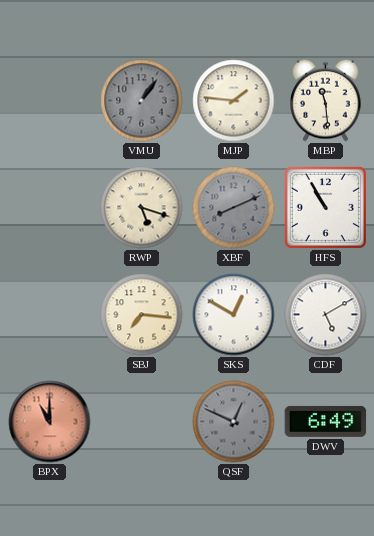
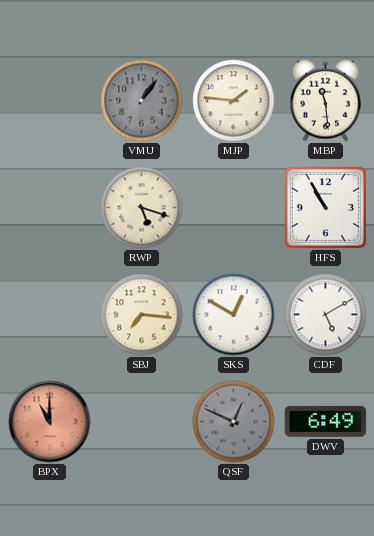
XBF: 8:11 -> none
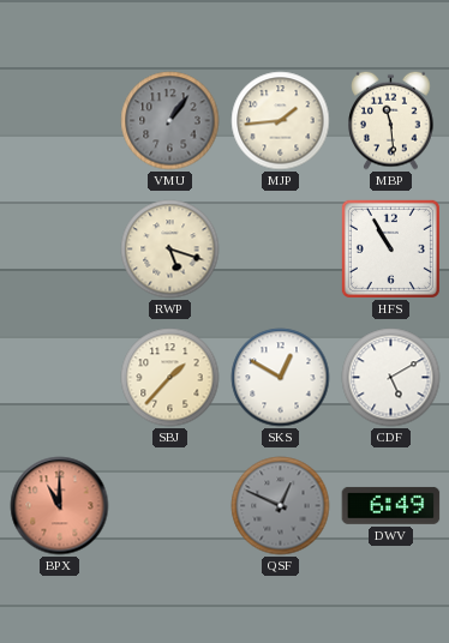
MJP: 1:46 -> 1:44
SBJ: 7:16 -> 1:37
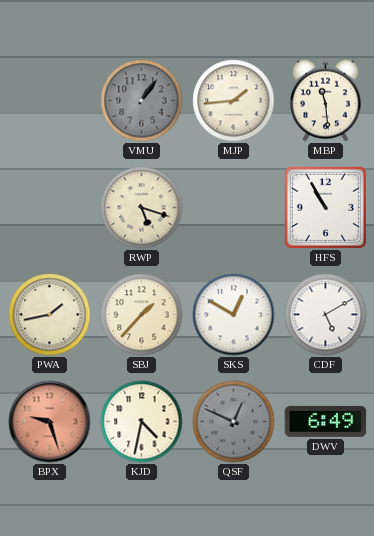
PWA: none -> 1:43
BPX: 11:00 -> 9:27
KJD: none -> 4:32
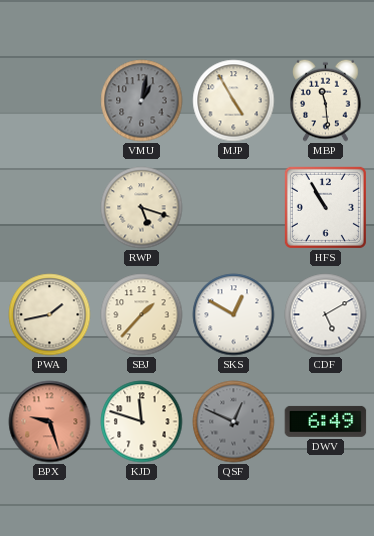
VMU: 1:06 -> 1:02
MJP: 1:44 -> 4:55
KJD: 4:32 -> 11:48
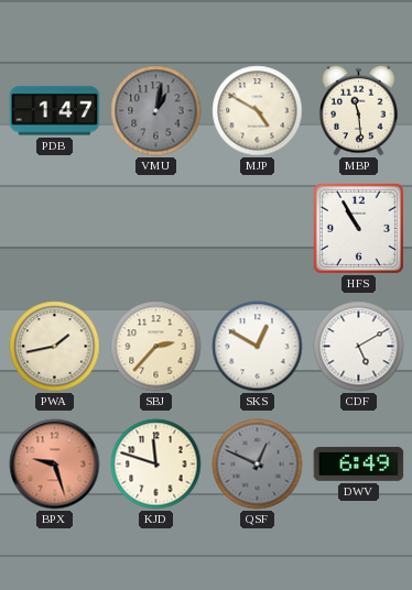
PDB: none -> 1:47
MJP: 4:55 -> 4:50
RWP: 5:18 -> none
SBJ: 1:37 -> 2:37
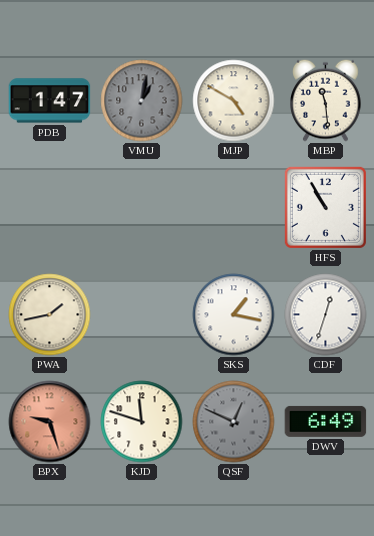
SBJ: 2:37 -> none
SKS: 12:50 -> 1:17
CDF: 5:10 -> 12:33
